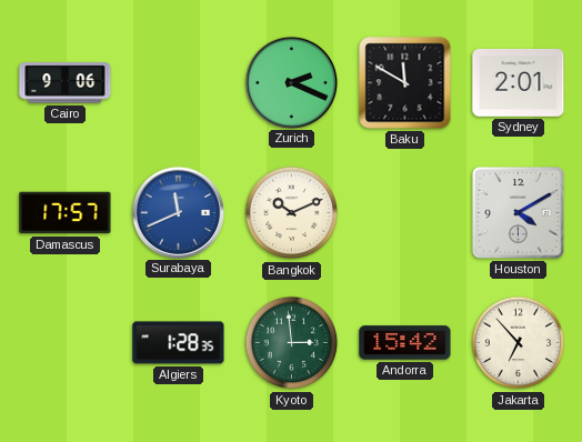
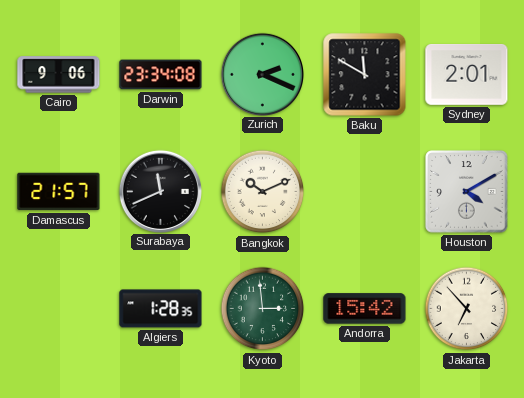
Darwin: none -> 23:34
Damascus: 17:57 -> 21:57
Surabaya dial: blue -> black
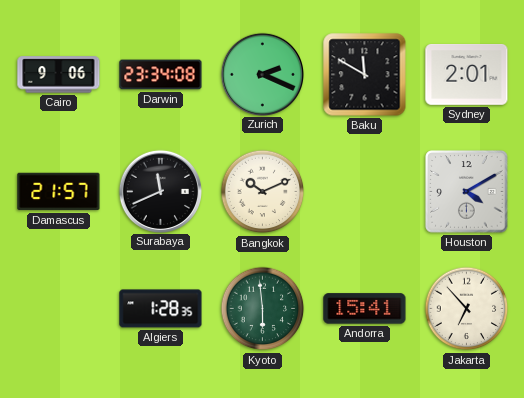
Kyoto: 2:59 -> 5:59
Andorra: 15:42 -> 15:41
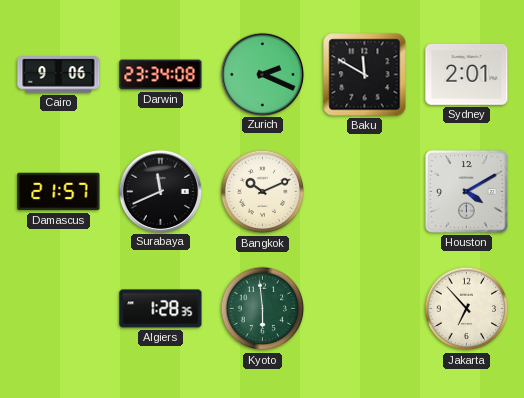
Andorra: 15:41 -> none
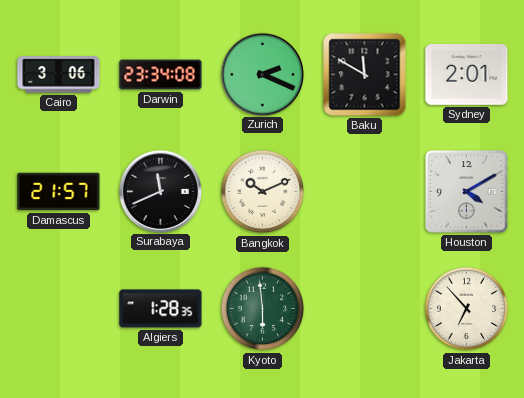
Cairo: 9:06 -> 3:06
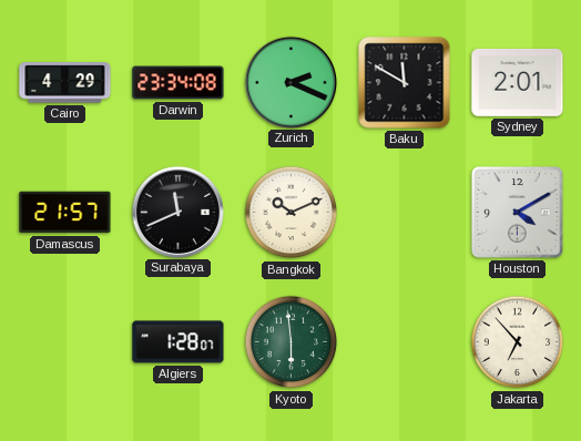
Cairo: 3:06 -> 4:29
Algiers: 1:28:35 -> 1:28:07
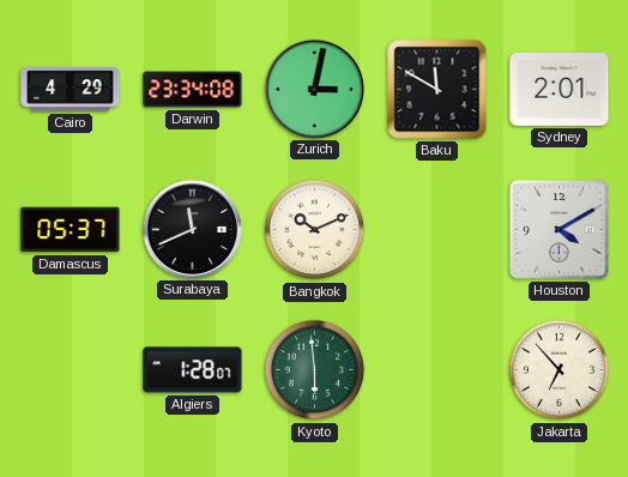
Zurich: 2:19 -> 3:02
Damascus: 21:57 -> 05:37
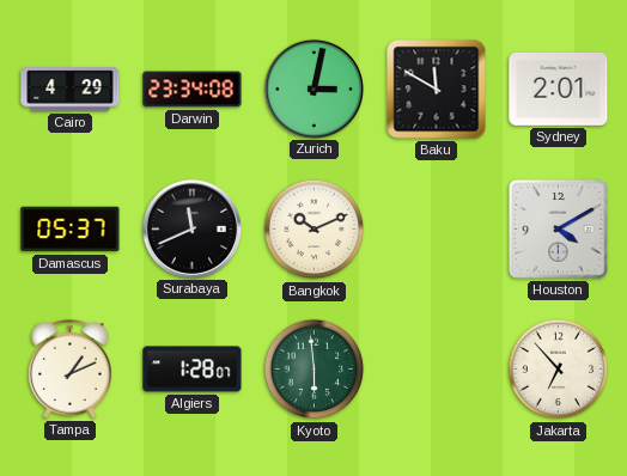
Tampa: none -> 1:11
